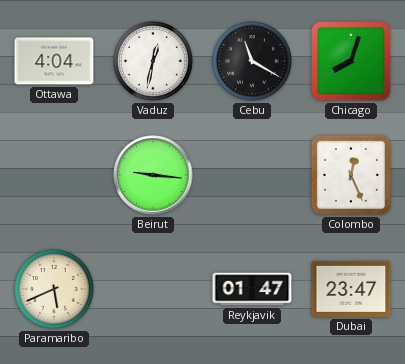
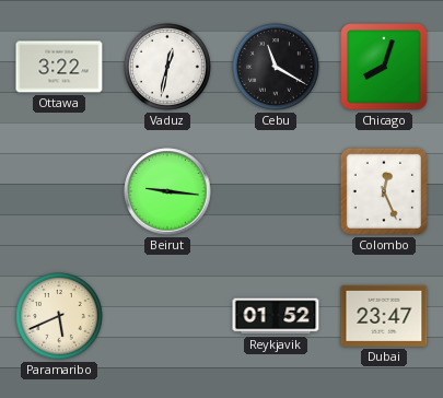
Ottawa: 4:04 -> 3:22
Reykjavik: 01:47 -> 01:52
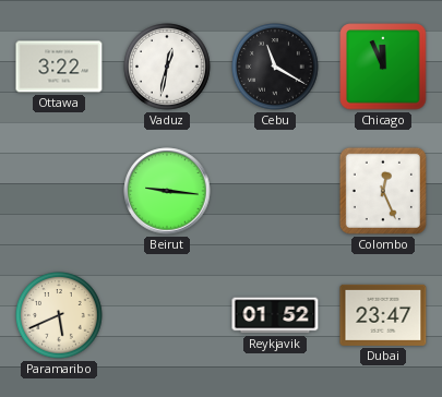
Chicago: 8:03 -> 11:56
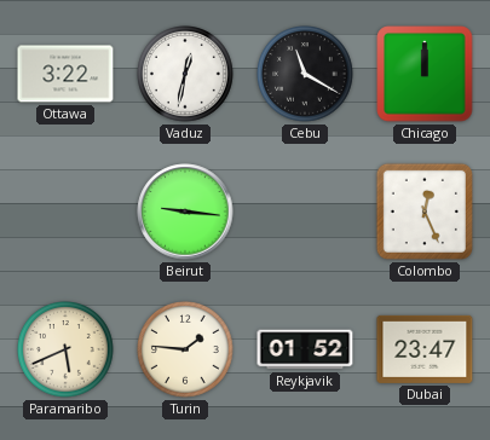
Chicago: 11:56 -> 12:00
Turin: none -> 1:46
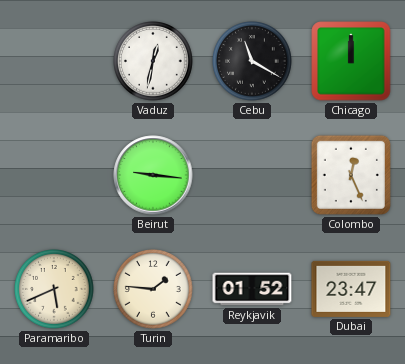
Ottawa: 3:22 -> none
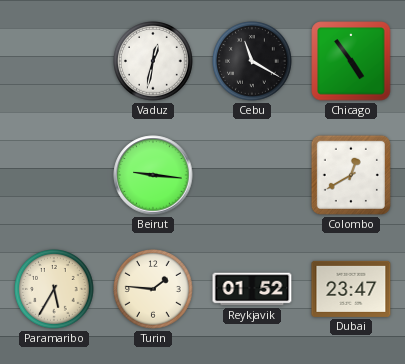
Chicago: 12:00 -> 4:54
Colombo: 12:26 -> 12:40
Paramaribo: 5:41 -> 5:35
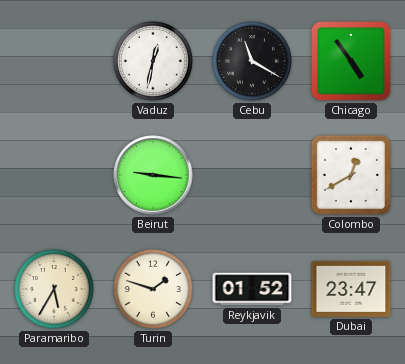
Turin: 1:46 -> 1:48
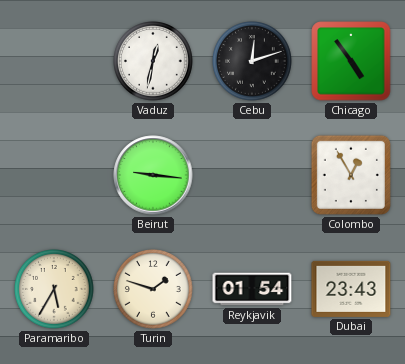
Cebu: 11:20 -> 12:12
Colombo: 12:40 -> 12:55
Reykjavik: 01:52 -> 01:54
Dubai: 23:47 -> 23:43
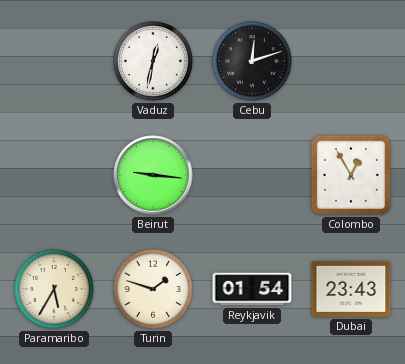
Chicago: 4:54 -> none
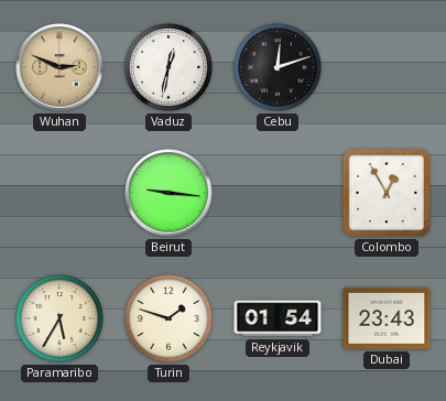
Wuhan: none -> 2:49
